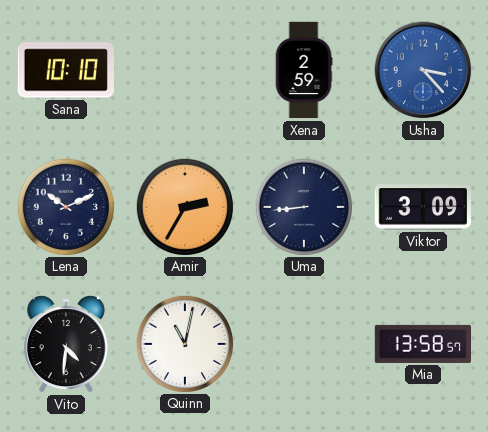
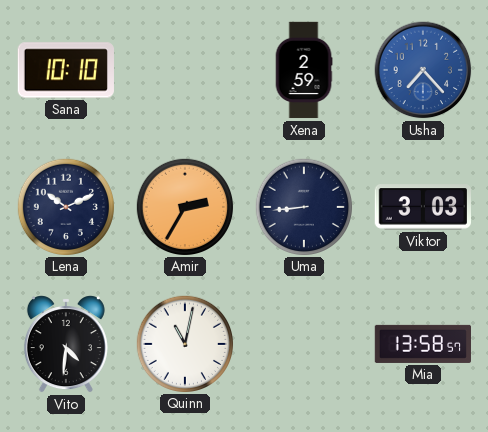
Usha: 3:23 -> 7:23
Viktor: 3:09 -> 3:03
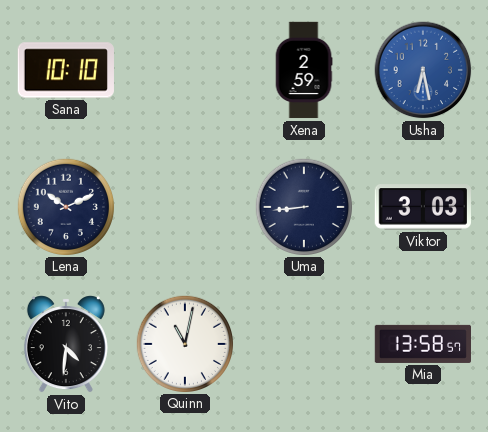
Usha: 7:23 -> 6:28
Amir: 2:35 -> none
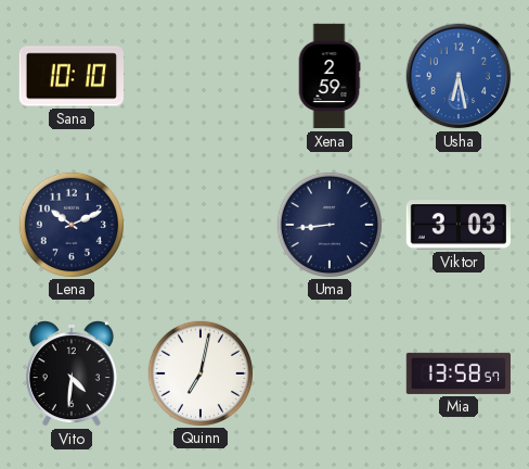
Quinn: 11:02 -> 7:02
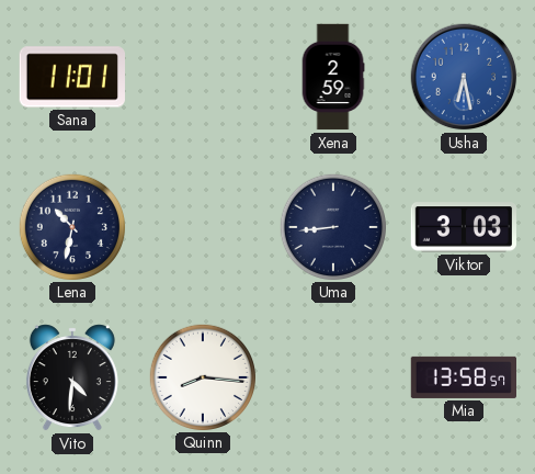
Sana: 10:10 -> 11:01
Lena: 10:11 -> 10:32
Quinn: 7:02 -> 8:16
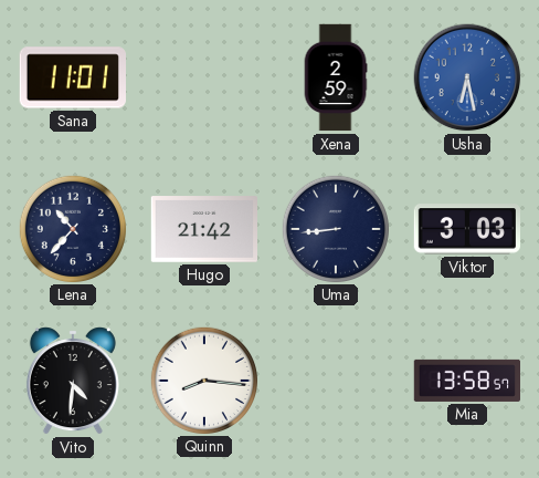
Lena: 10:32 -> 10:37
Hugo: none -> 21:42
